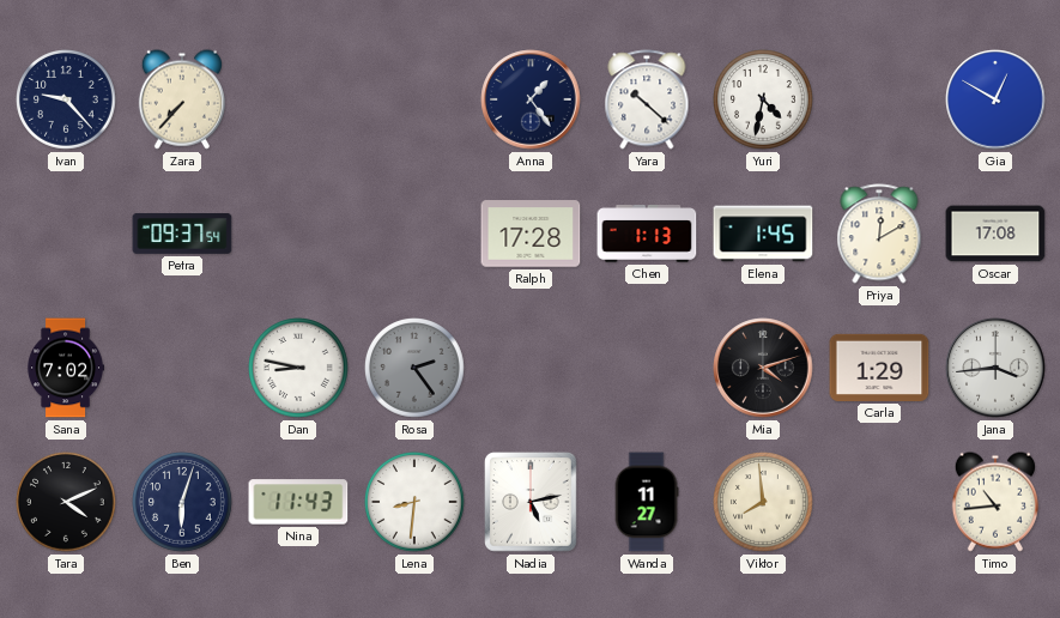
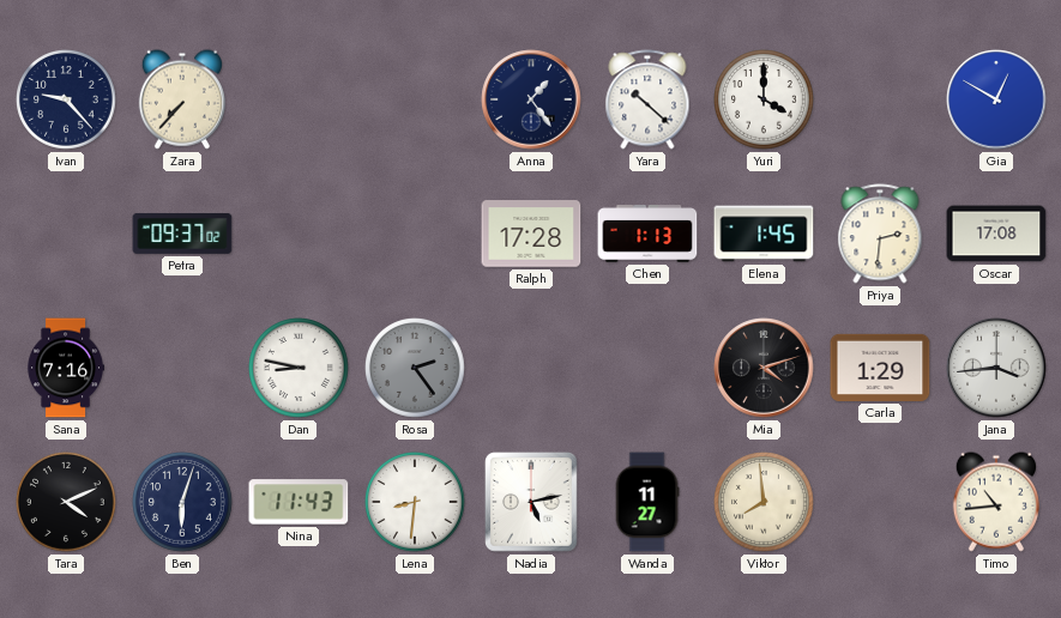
Yuri: 4:32 -> 4:00
Petra: 09:37:54 -> 09:37:02
Priya: 12:10 -> 2:31
Sana: 7:02 -> 7:16
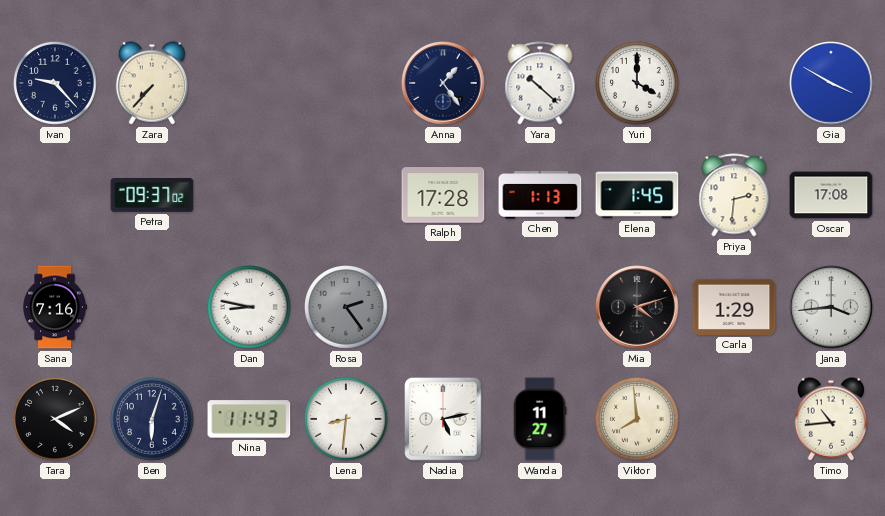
Gia: 12:50 -> 3:50
